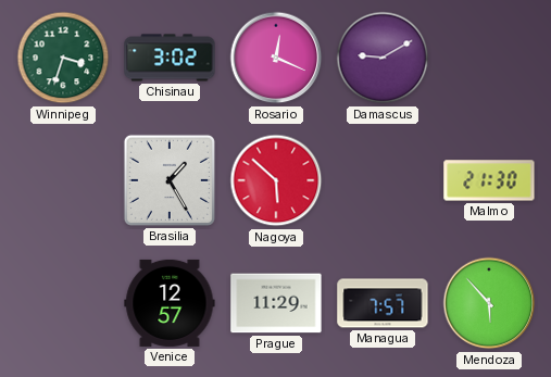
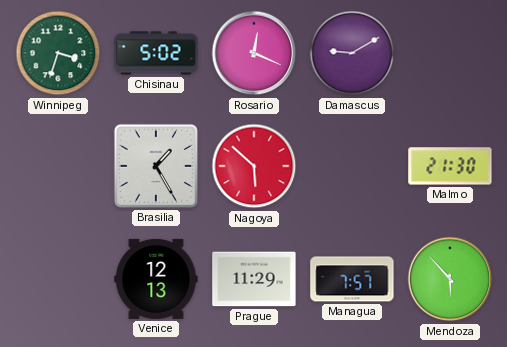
Chisinau: 3:02 -> 5:02
Venice: 12:57 -> 12:13
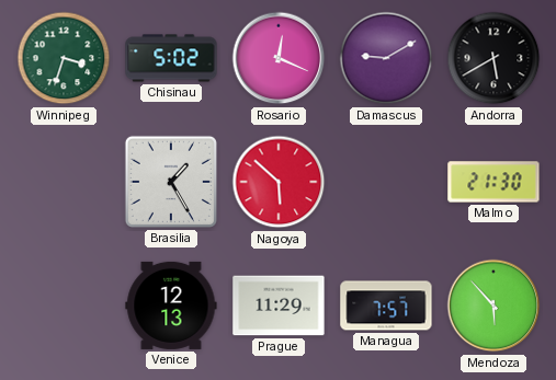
Andorra: none -> 5:40
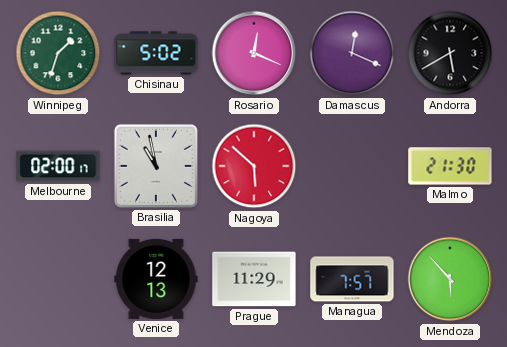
Winnipeg: 3:33 -> 1:33
Damascus: 9:10 -> 12:19
Melbourne: none -> 02:00
Brasilia: 1:25 -> 10:58
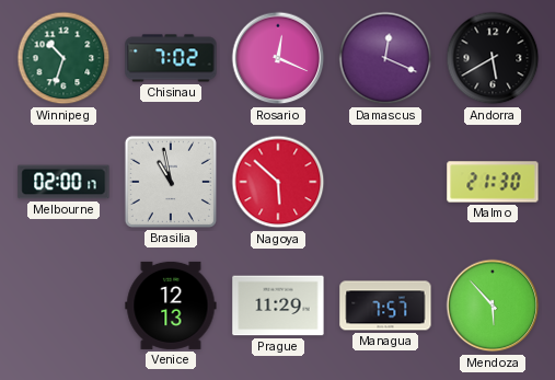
Winnipeg: 1:33 -> 10:33
Chisinau: 5:02 -> 7:02
